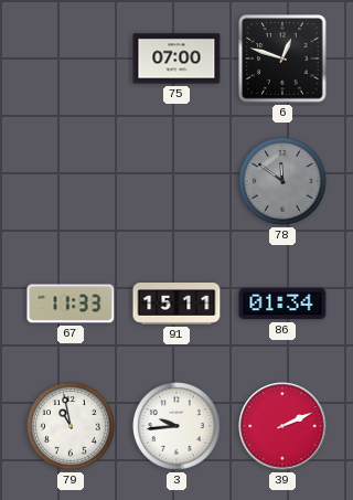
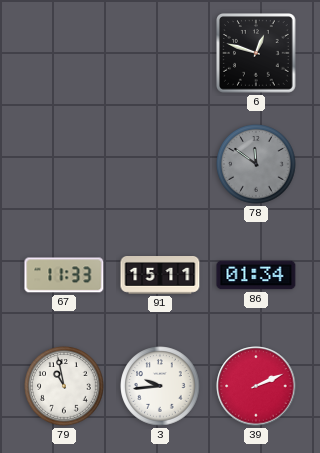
75: 07:00 -> none
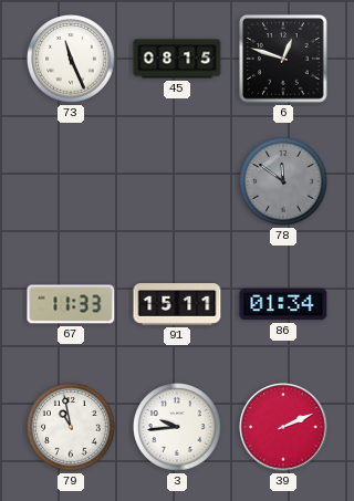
73: none -> 11:26
45: none -> 08:15
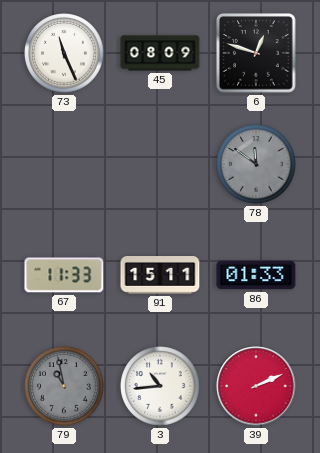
45: 08:15 -> 08:09
86: 01:34 -> 01:33
79 dial: white -> grey
3: 9:44 -> 10:44
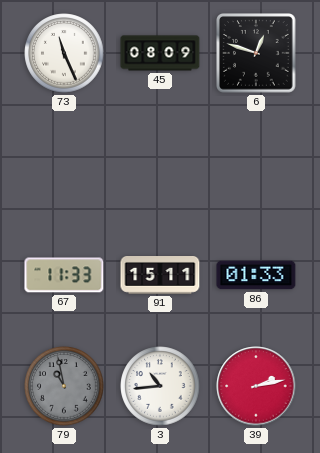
78: 11:51 -> none
39: 2:11 -> 2:13
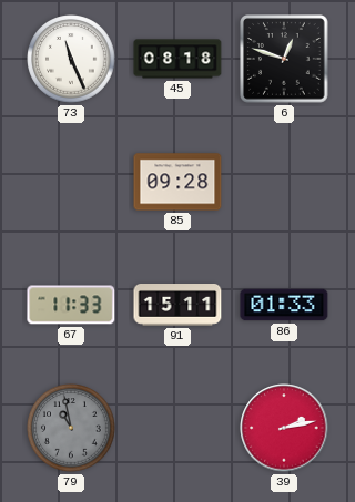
45: 08:09 -> 08:18
85: none -> 09:28
3: 10:44 -> none
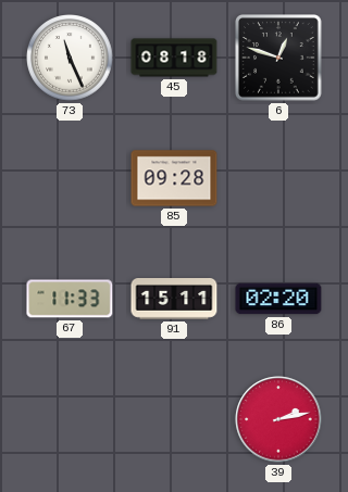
86: 01:33 -> 02:20
79: 10:58 -> none
